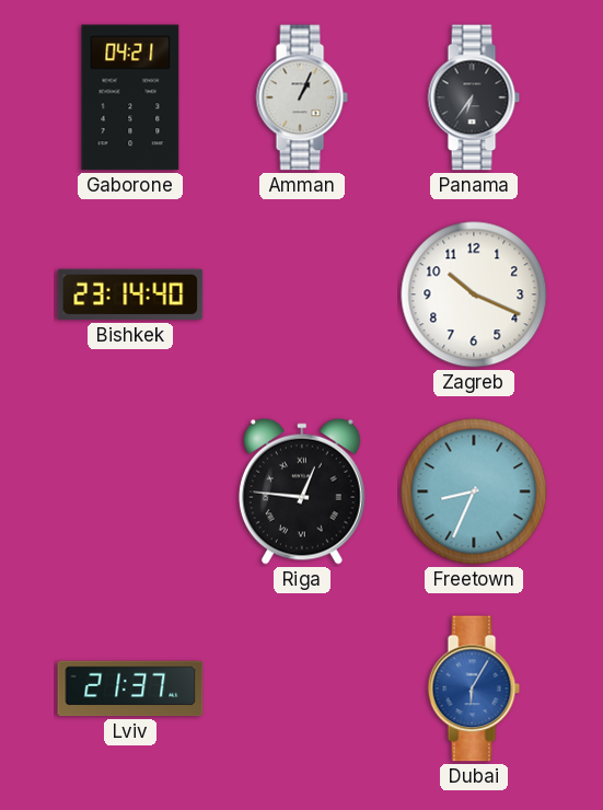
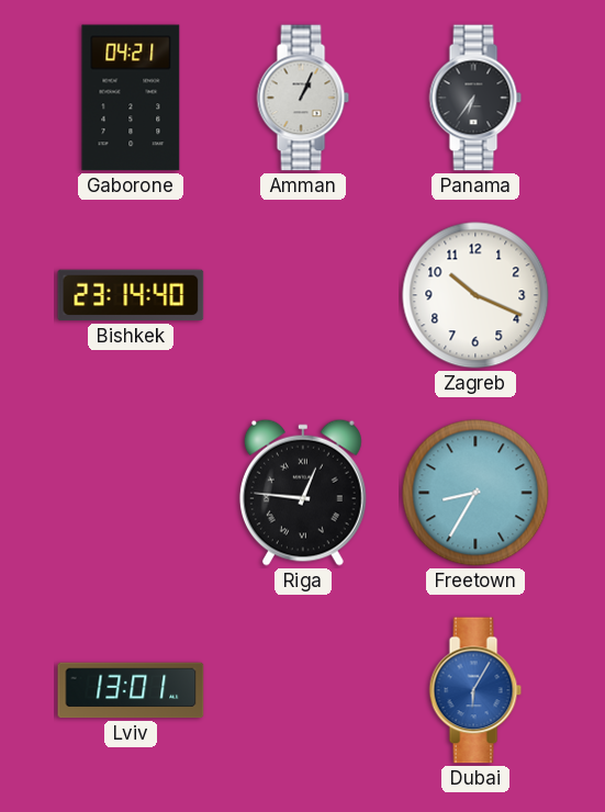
Freetown: 8:34 -> 8:35
Lviv: 21:37 -> 13:01
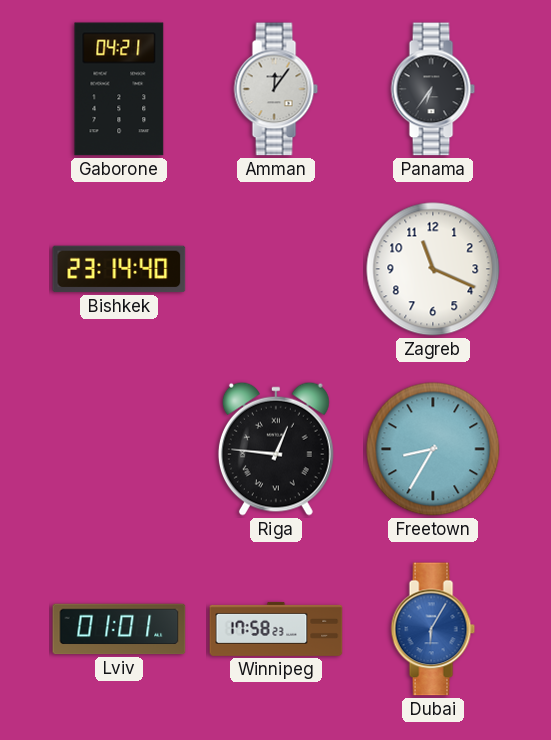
Amman: 1:04 -> 12:06
Zagreb: 10:19 -> 11:19
Lviv: 13:01 -> 01:01
Winnipeg: none -> 17:58
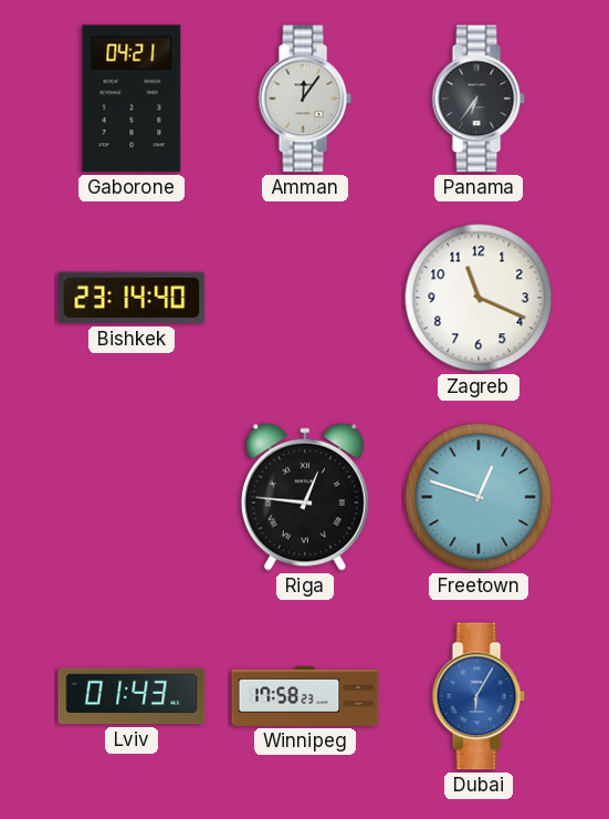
Freetown: 8:35 -> 12:48
Lviv: 01:01 -> 01:43
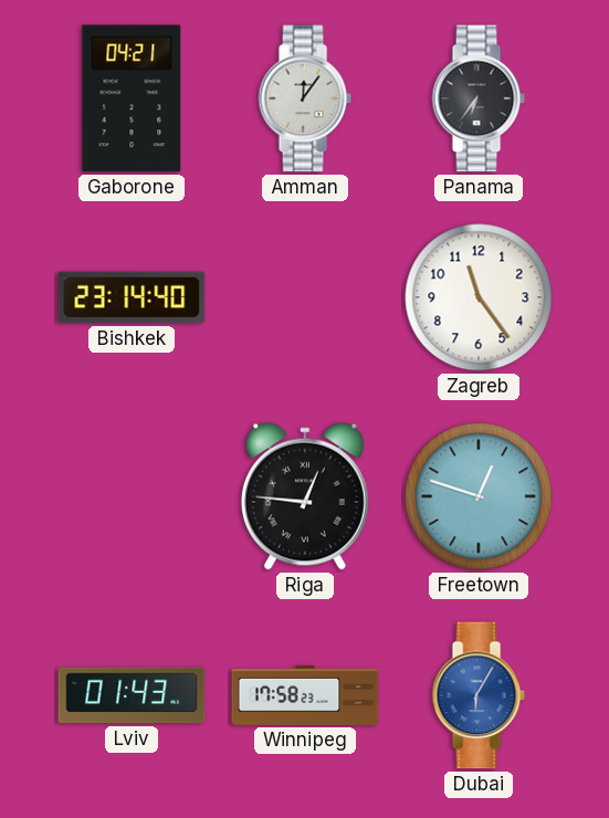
Zagreb: 11:19 -> 11:24
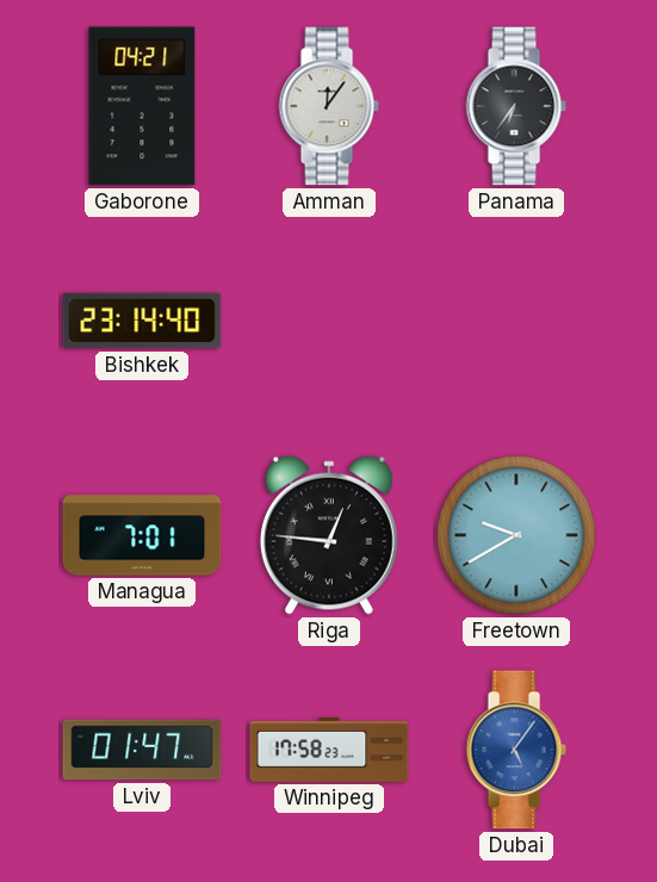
Zagreb: 11:24 -> none
Managua: none -> 7:01
Freetown: 12:48 -> 9:40
Lviv: 01:43 -> 01:47
Dubai: 6:05 -> 5:06
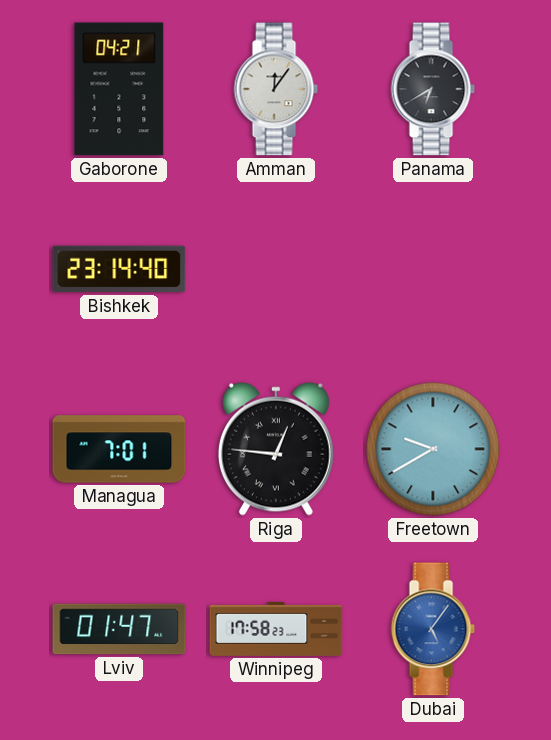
Panama: 6:36 -> 6:40
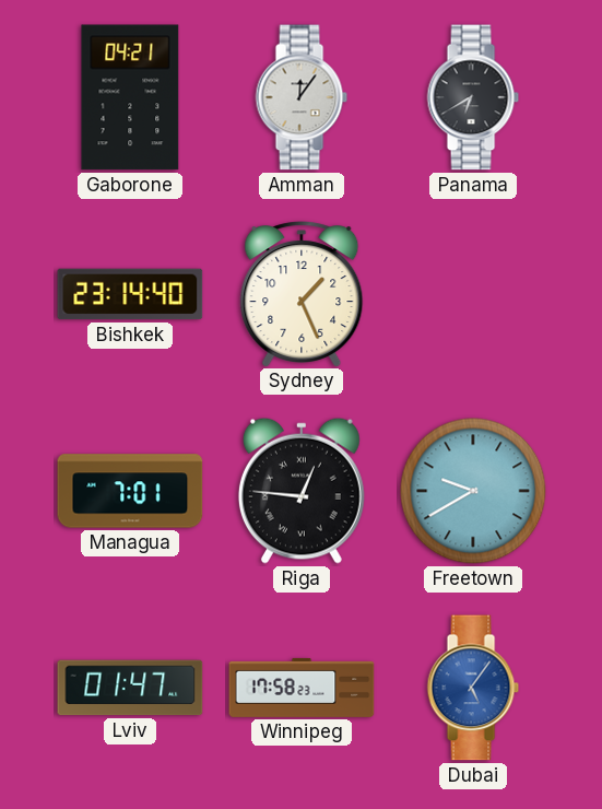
Sydney: none -> 1:26
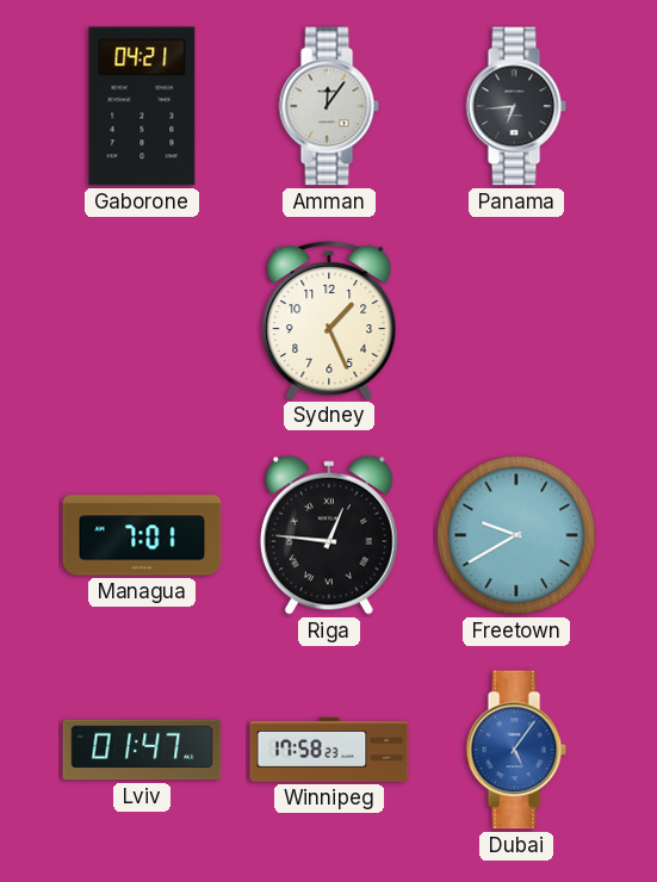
Panama: 6:40 -> 6:44
Bishkek: 23:14 -> none
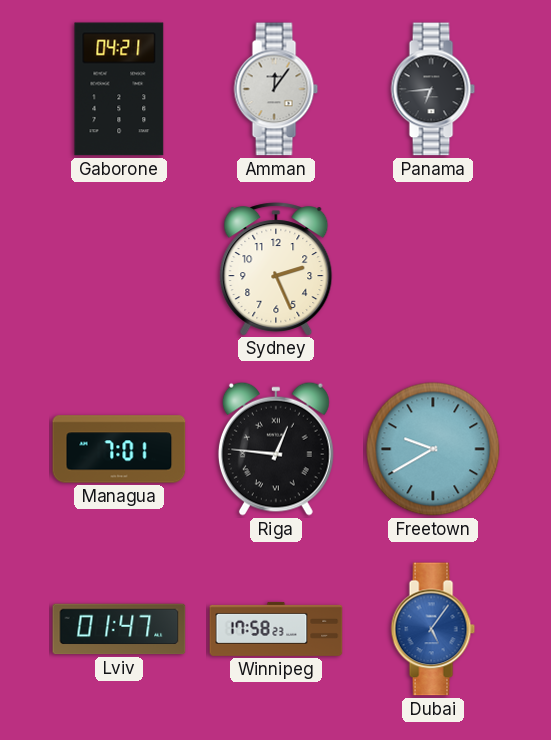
Sydney: 1:26 -> 2:26
